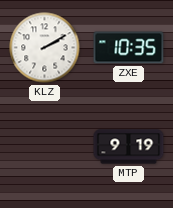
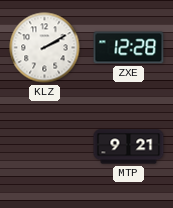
ZXE: 10:35 -> 12:28
MTP: 9:19 -> 9:21
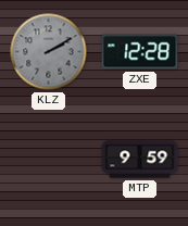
KLZ dial: white -> grey
MTP: 9:21 -> 9:59
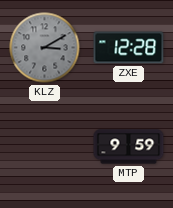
KLZ: 2:10 -> 3:10
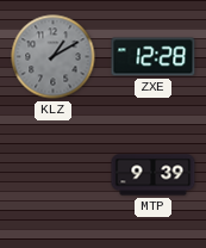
KLZ: 3:10 -> 1:10
MTP: 9:59 -> 9:39
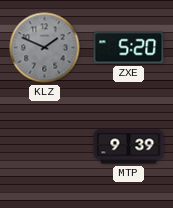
KLZ: 1:10 -> 1:49
ZXE: 12:28 -> 5:20
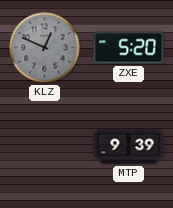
KLZ: 1:49 -> 12:49
